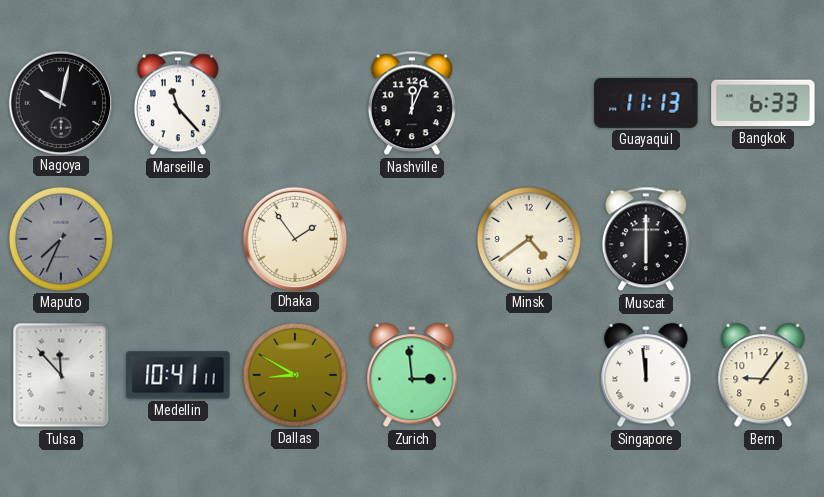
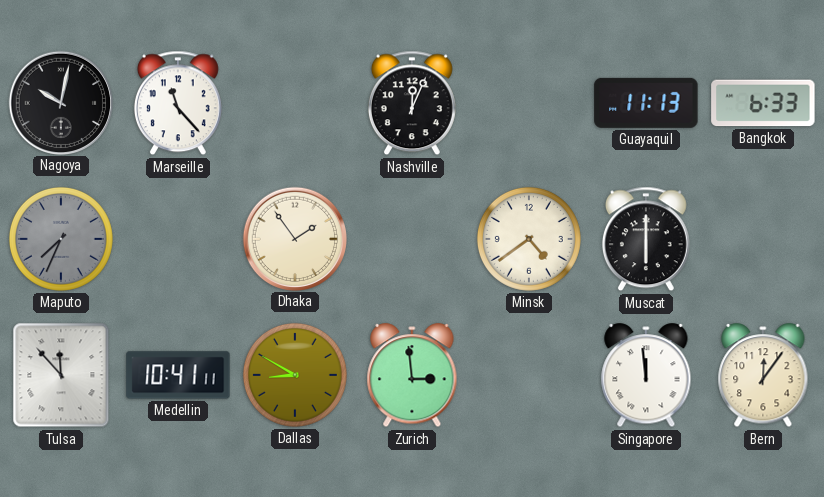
Bern: 9:06 -> 12:06
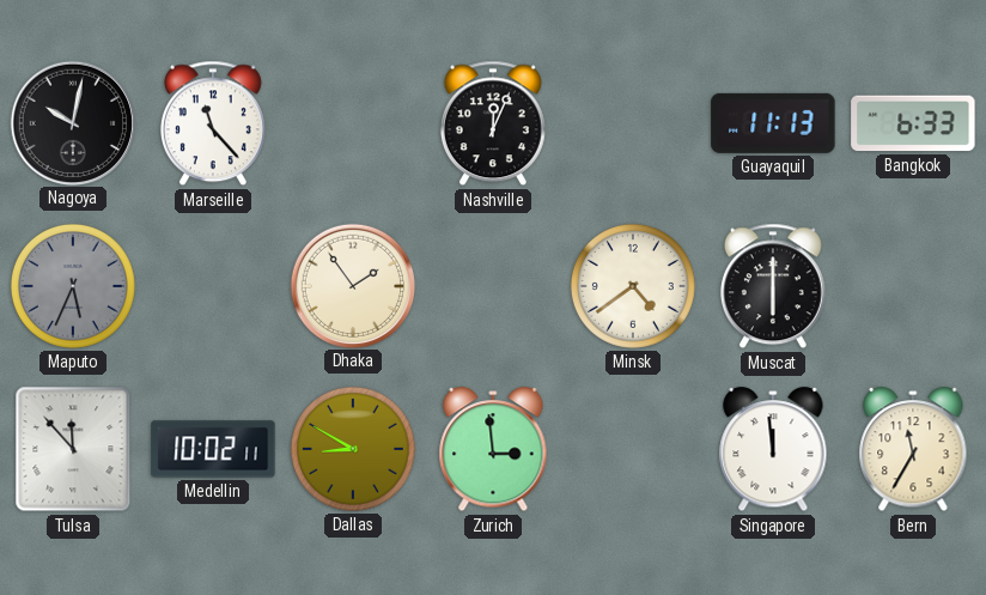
Maputo: 7:34 -> 5:34
Medellin: 10:41 -> 10:02
Bern: 12:06 -> 11:35
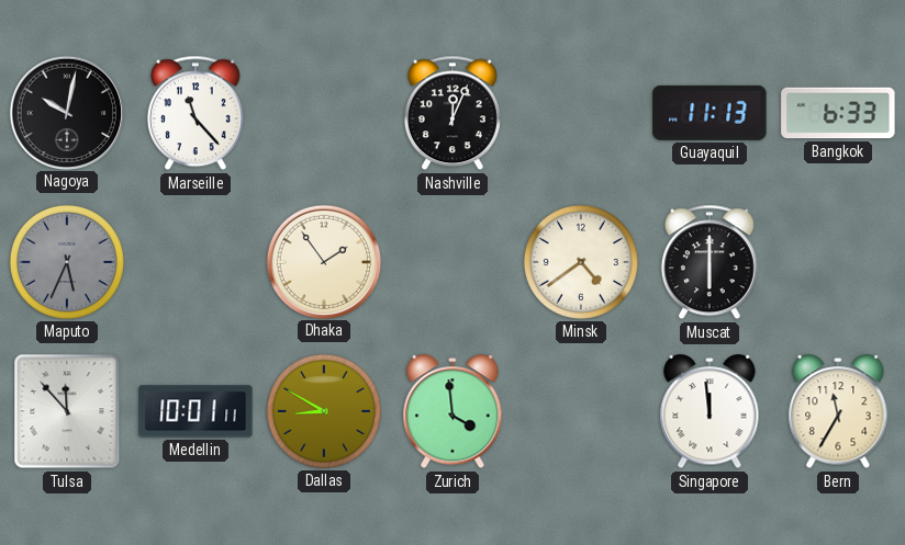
Medellin: 10:02 -> 10:01
Zurich: 2:59 -> 3:59
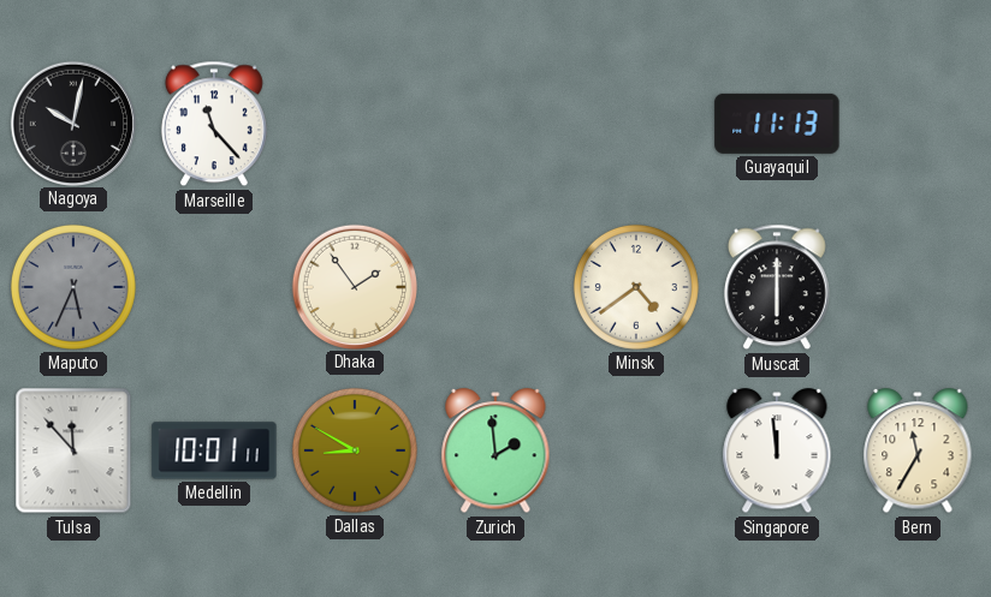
Nashville: 12:04 -> none
Bangkok: 6:33 -> none
Zurich: 3:59 -> 1:59
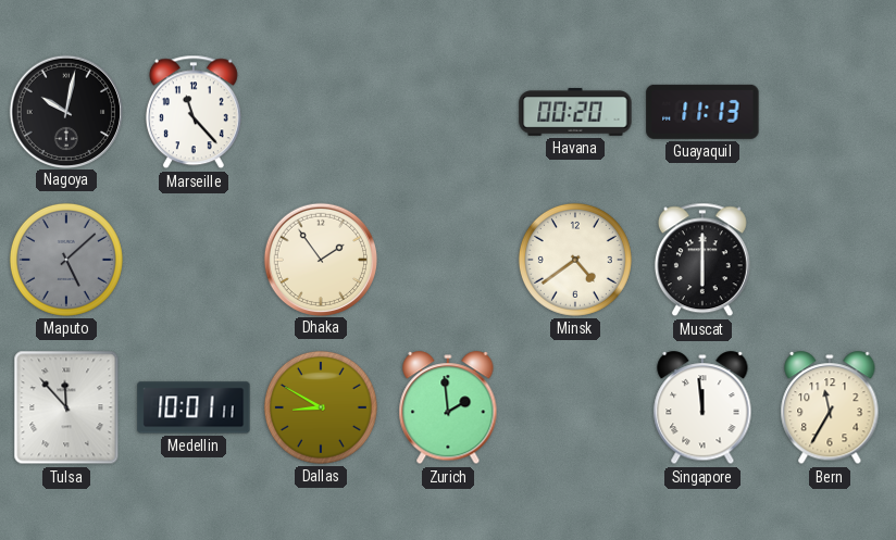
Havana: none -> 00:20
Maputo: 5:34 -> 5:08
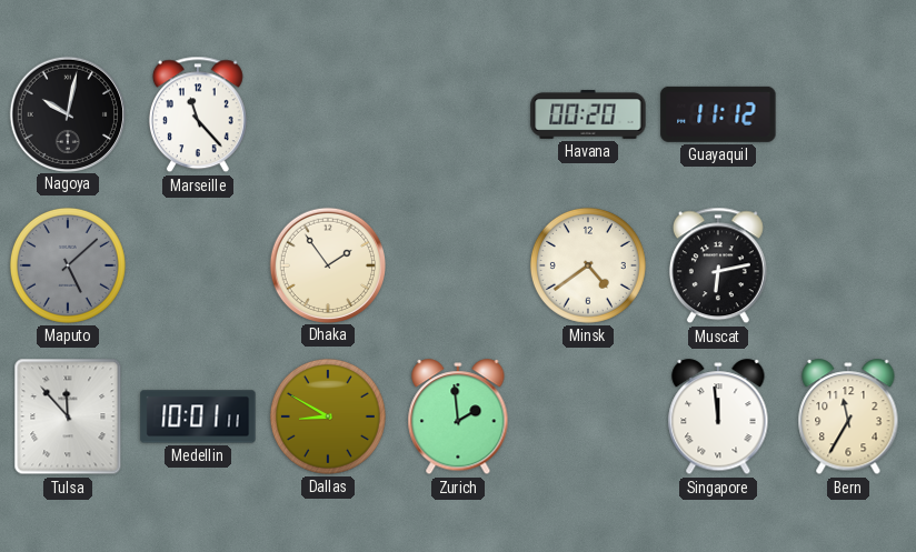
Guayaquil: 11:13 -> 11:12
Muscat: 6:00 -> 6:13
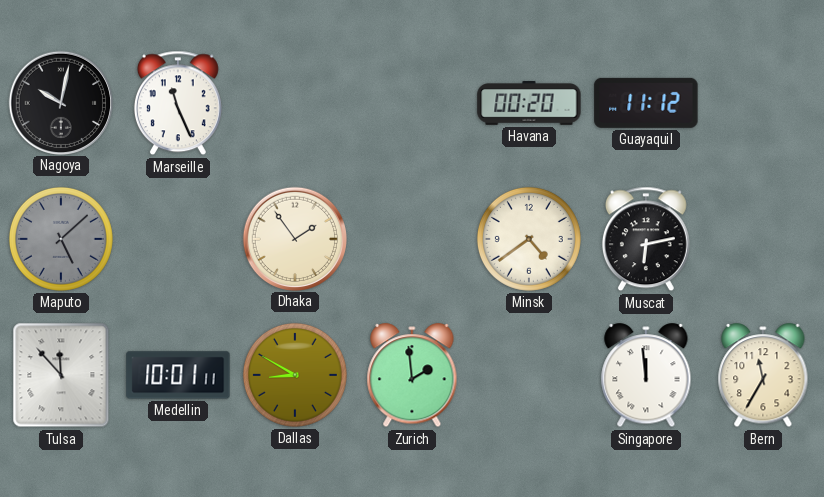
Marseille: 11:23 -> 11:26
